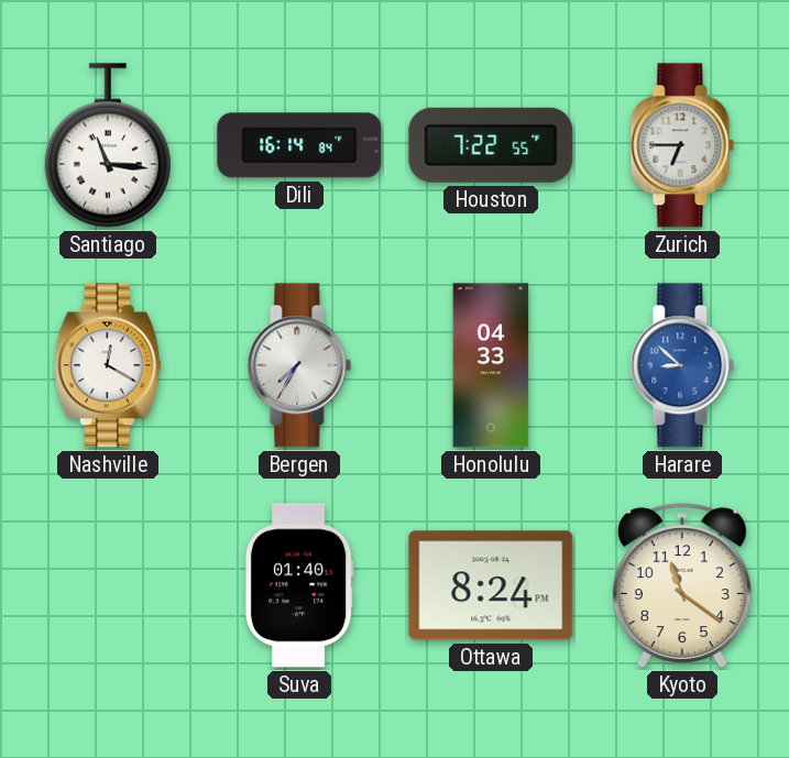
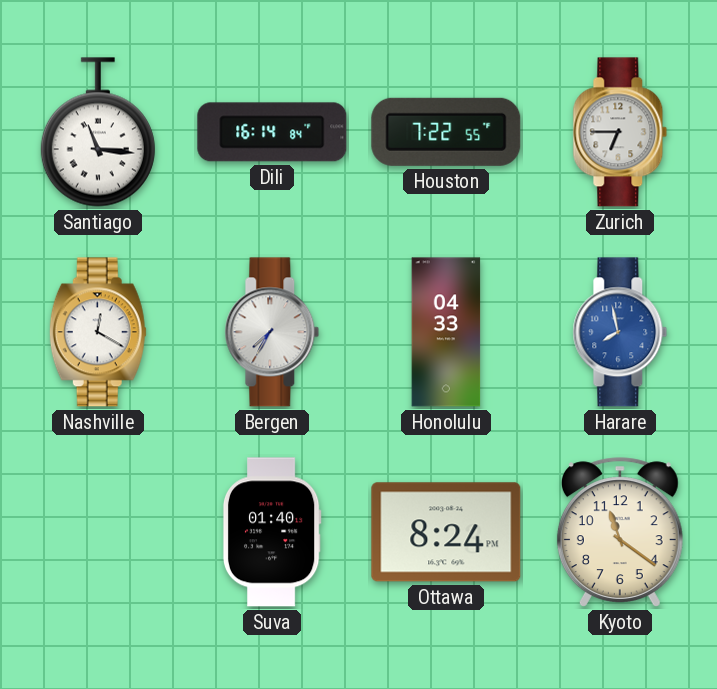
Harare: 8:52 -> 7:58
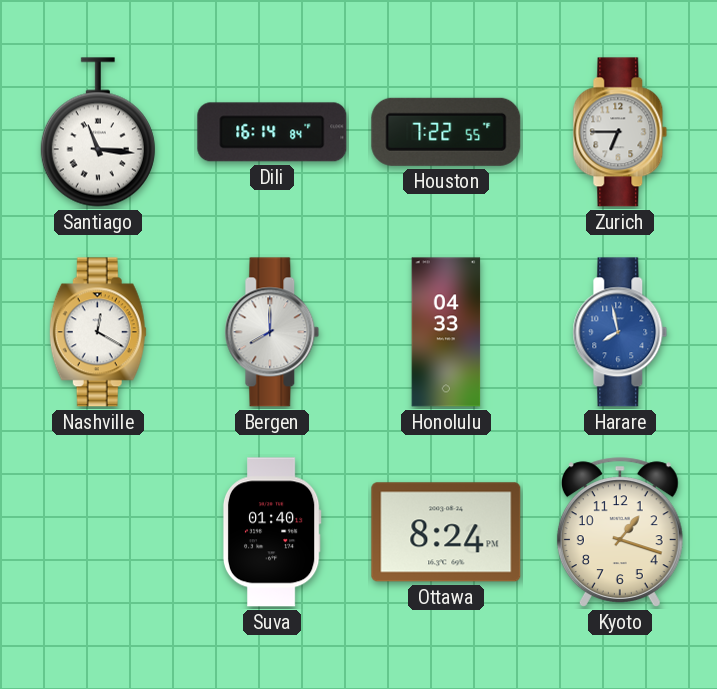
Bergen: 7:35 -> 8:00
Kyoto: 11:21 -> 1:18
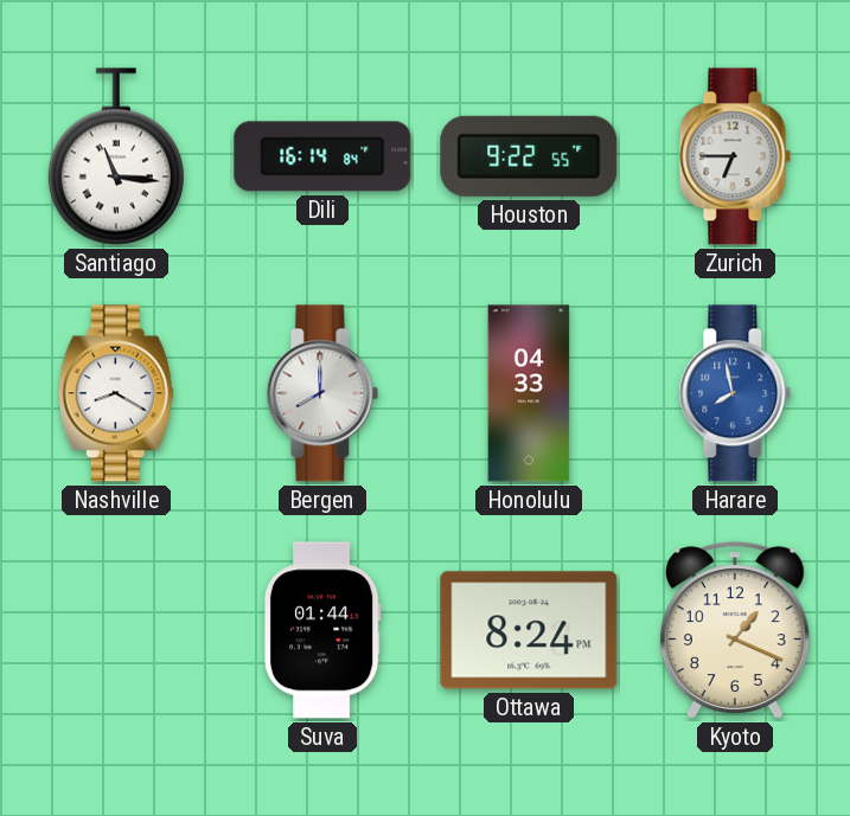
Houston: 7:22 -> 9:22
Nashville: 12:20 -> 8:20
Suva: 01:40 -> 01:44
Kyoto: 1:18 -> 1:19
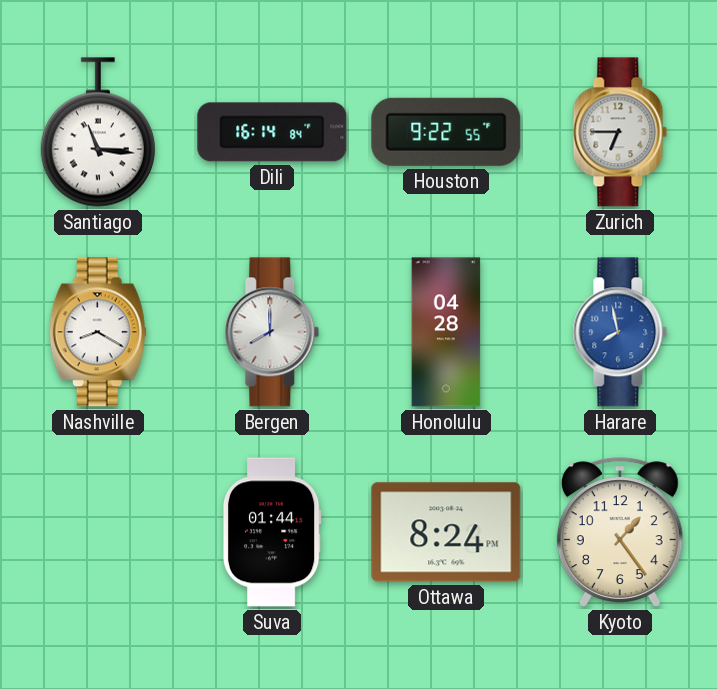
Honolulu: 04:33 -> 04:28
Kyoto: 1:19 -> 1:24
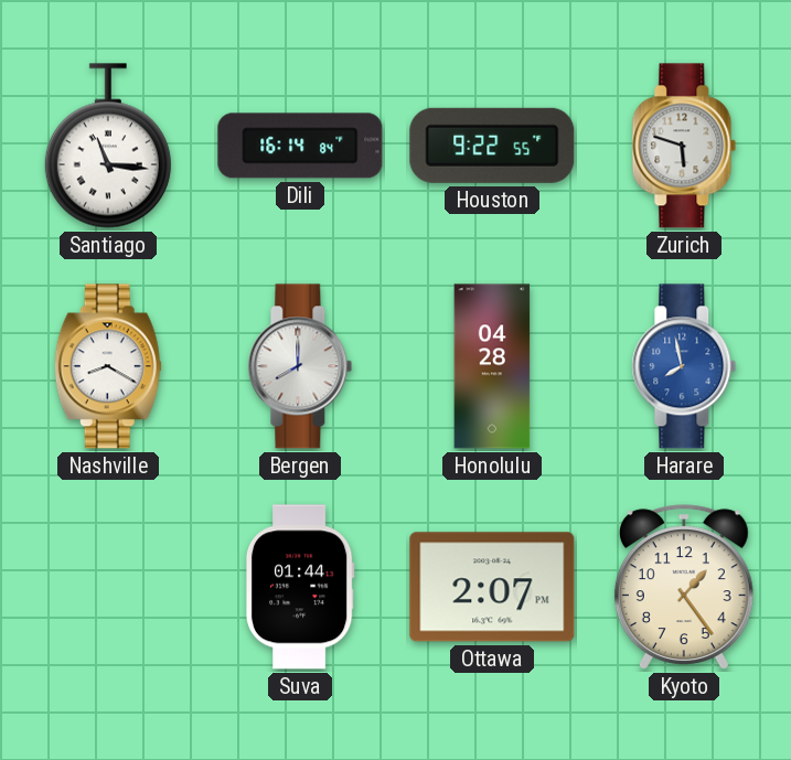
Zurich: 6:45 -> 5:48
Ottawa: 8:24 -> 2:07
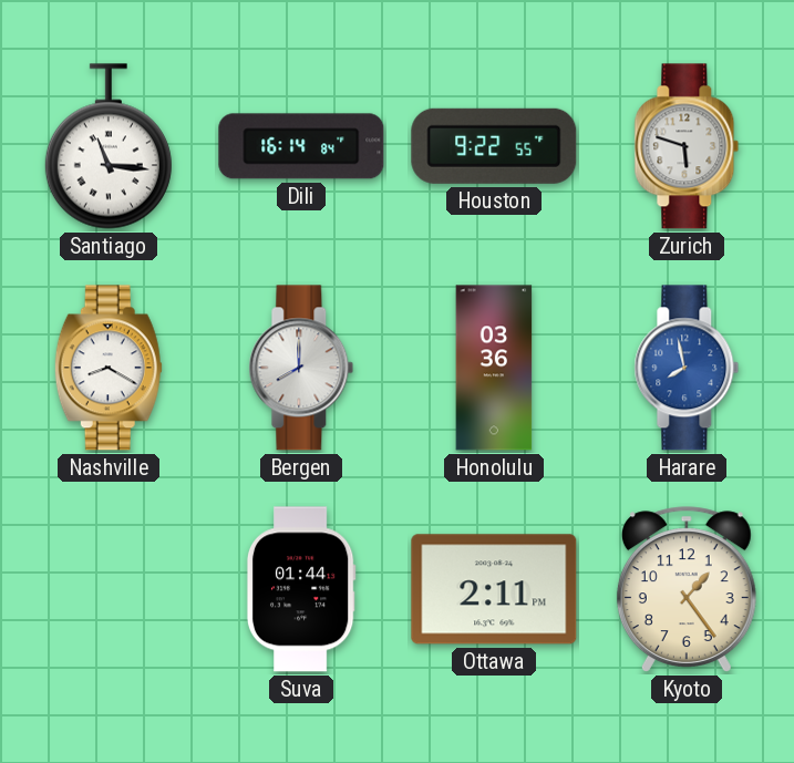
Honolulu: 04:28 -> 03:36
Ottawa: 2:07 -> 2:11
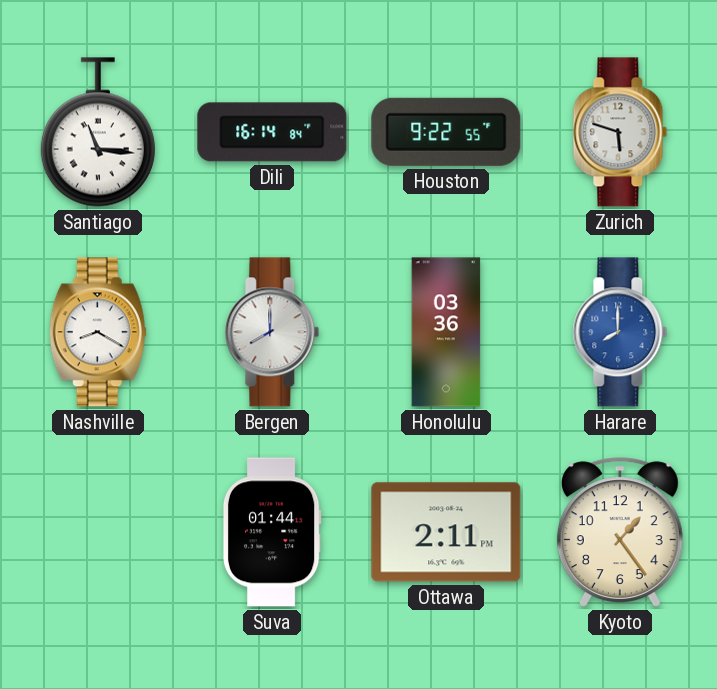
Harare: 7:58 -> 8:00
